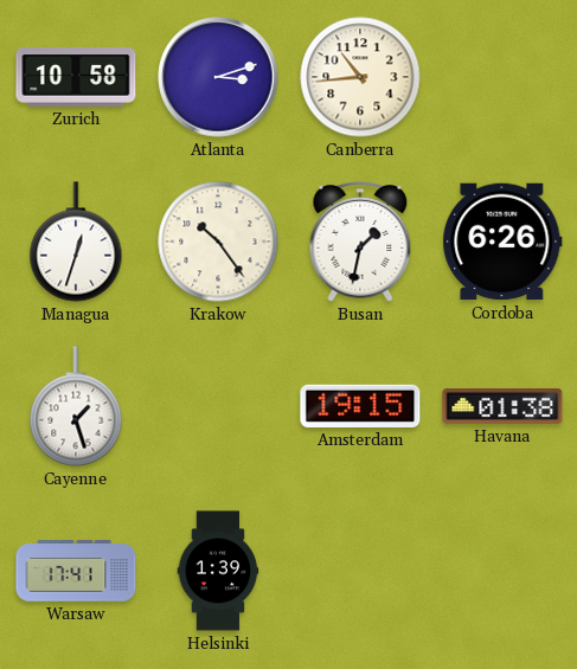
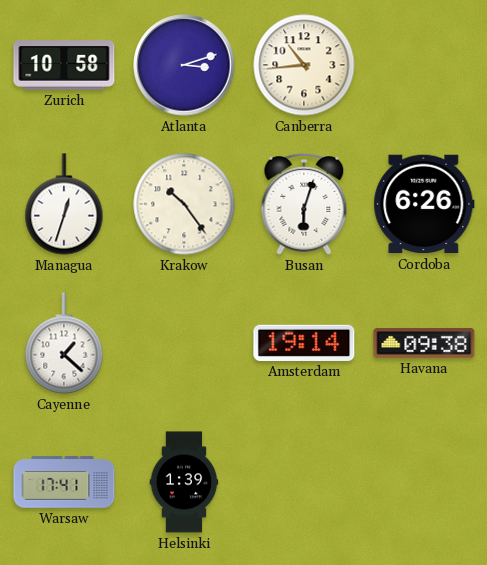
Busan: 1:32 -> 6:03
Cayenne: 1:27 -> 1:22
Amsterdam: 19:15 -> 19:14
Havana: 01:38 -> 09:38
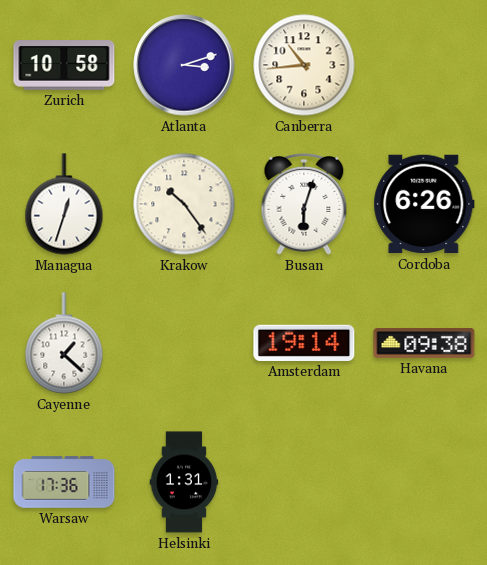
Warsaw: 17:41 -> 17:36
Helsinki: 1:39 -> 1:31
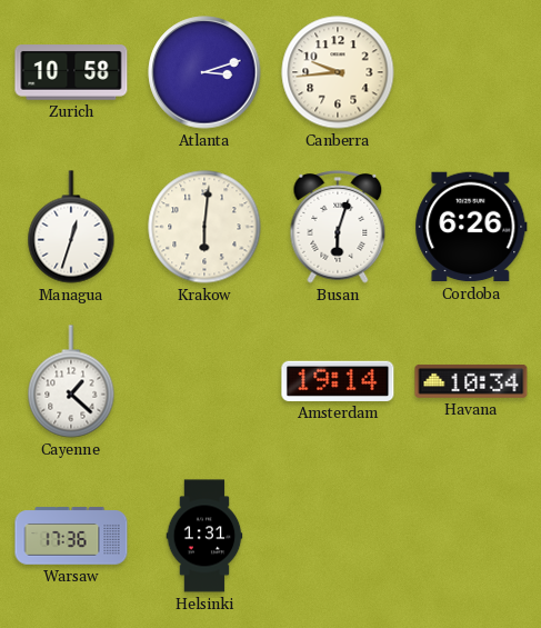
Canberra: 10:44 -> 9:44
Krakow: 10:24 -> 6:01
Havana: 09:38 -> 10:34
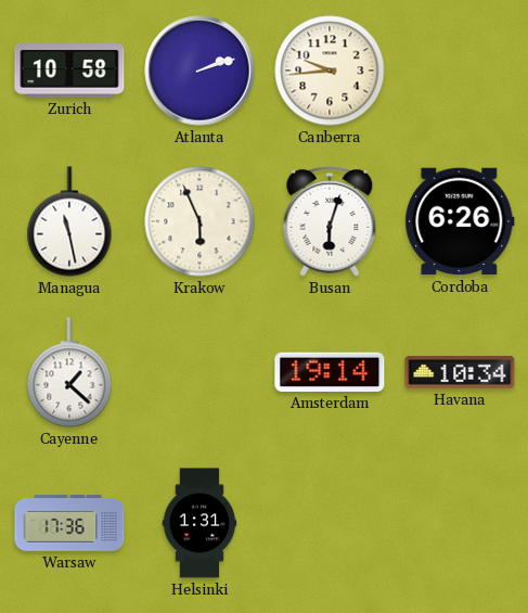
Atlanta: 3:12 -> 2:12
Managua: 12:33 -> 11:28
Krakow: 6:01 -> 5:56
